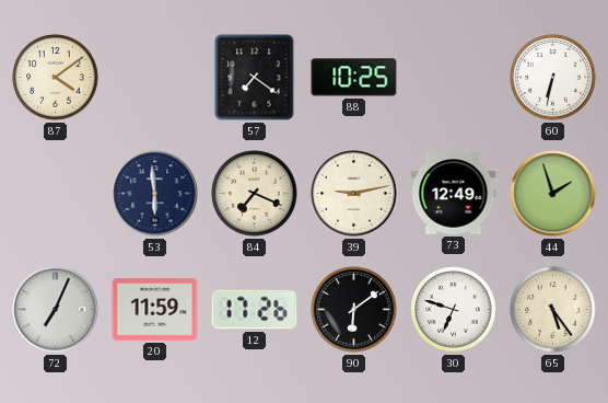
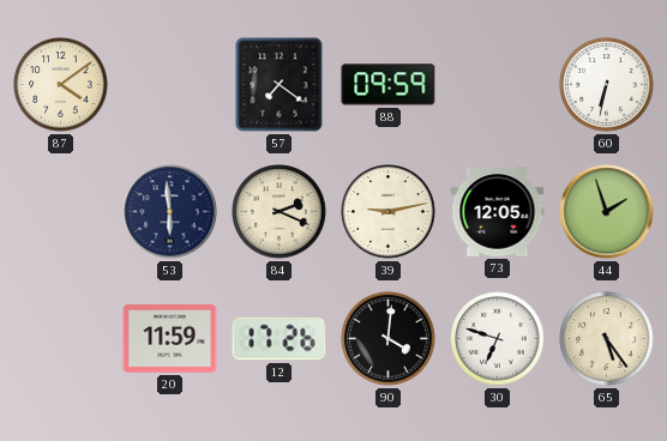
88: 10:25 -> 09:59
84: 7:19 -> 2:19
73: 12:49 -> 12:05
72: 7:04 -> none
90: 6:09 -> 4:01
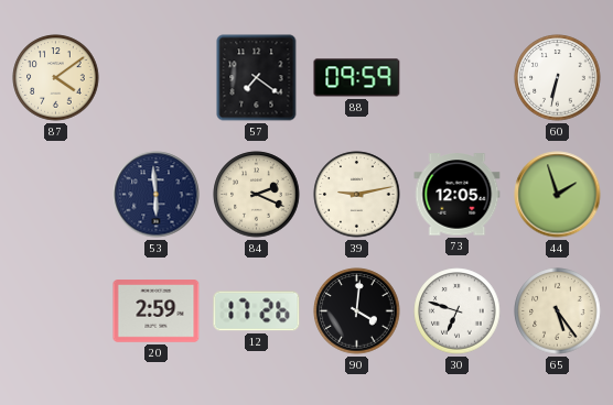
20: 11:59 -> 2:59
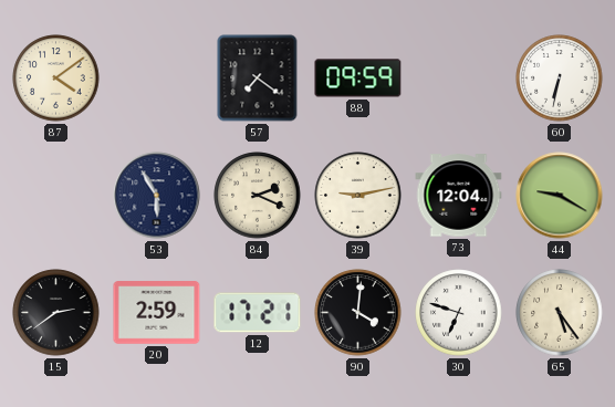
53: 5:59 -> 5:55
73: 12:05 -> 12:04
44: 1:57 -> 9:20
15: none -> 2:39
12: 17:26 -> 17:21
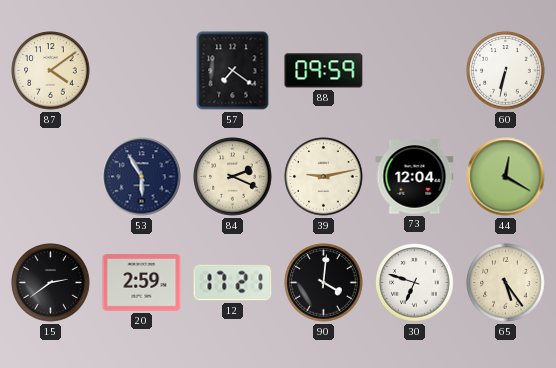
44: 9:20 -> 12:20
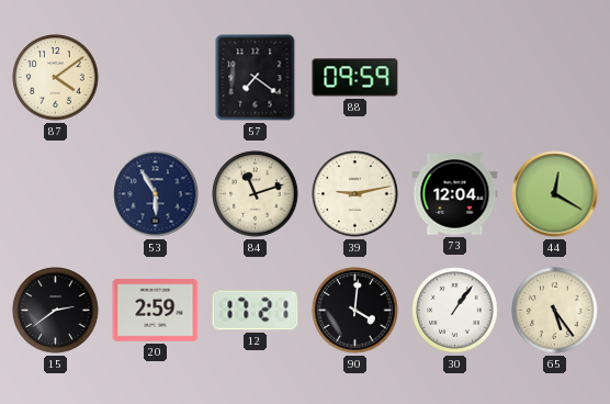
60: 6:32 -> none
84: 2:19 -> 11:12
30: 6:48 -> 1:06
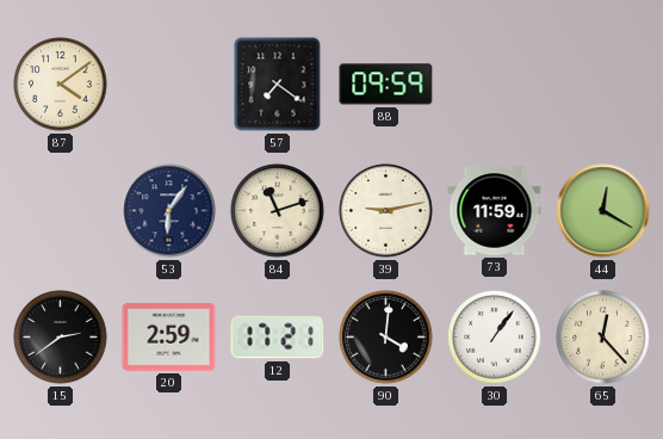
53: 5:55 -> 6:06
73: 12:04 -> 11:59
65: 5:24 -> 12:23
